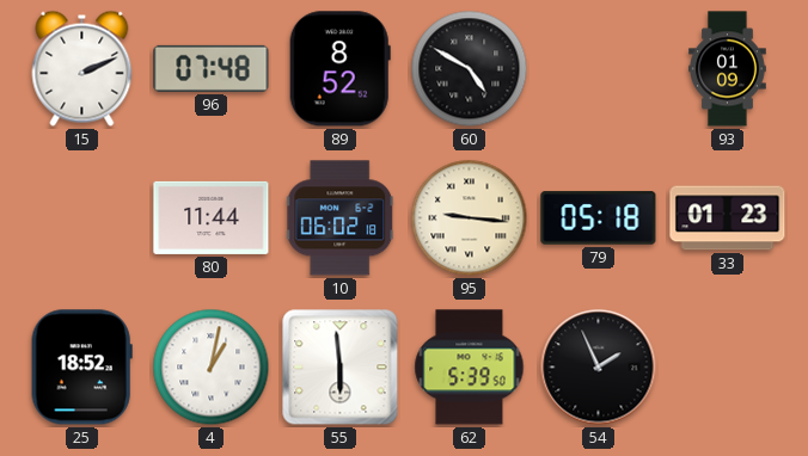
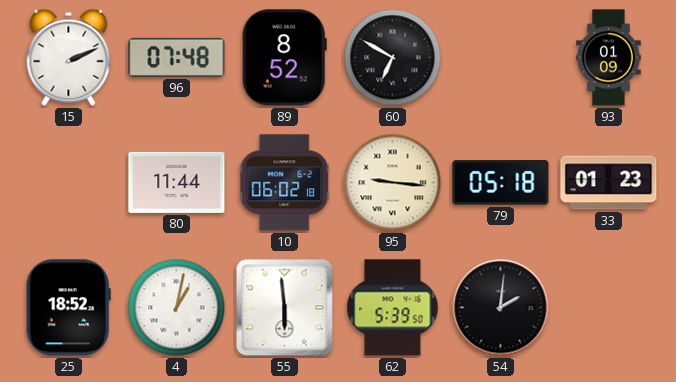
60: 4:50 -> 6:50
54: 1:56 -> 2:01
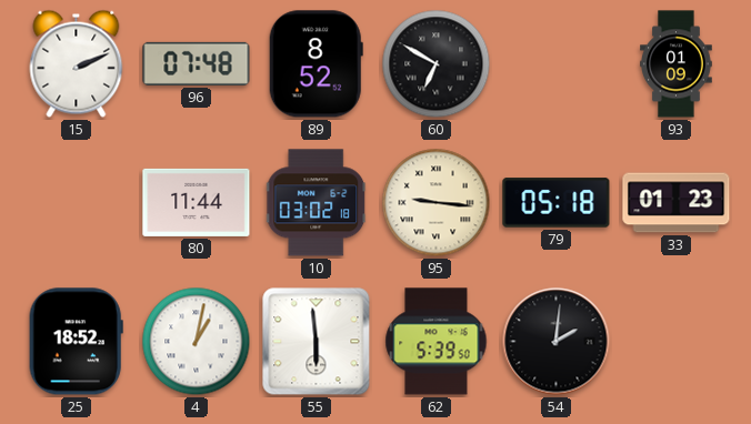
10: 06:02 -> 03:02
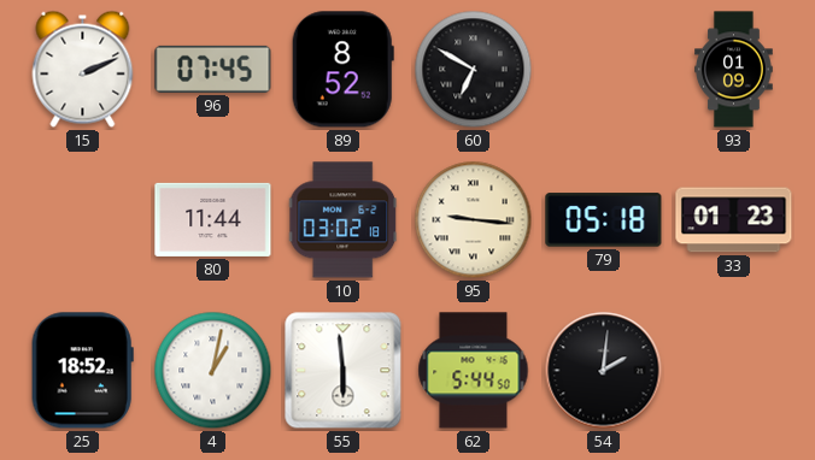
96: 07:48 -> 07:45
62: 5:39 -> 5:44
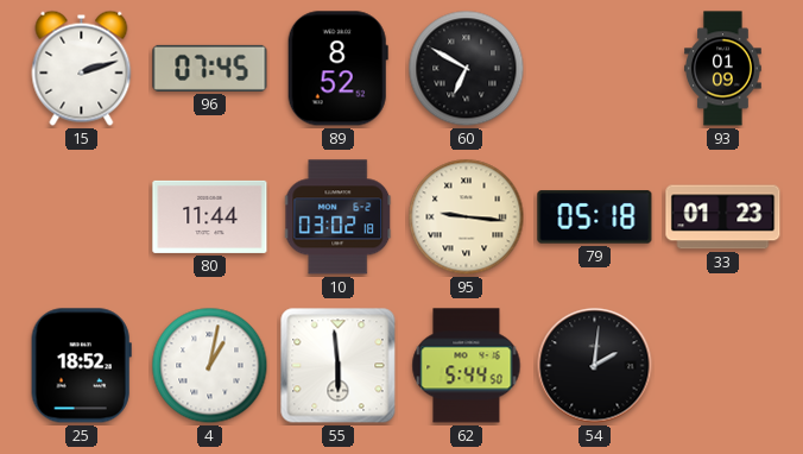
15: 2:11 -> 2:12
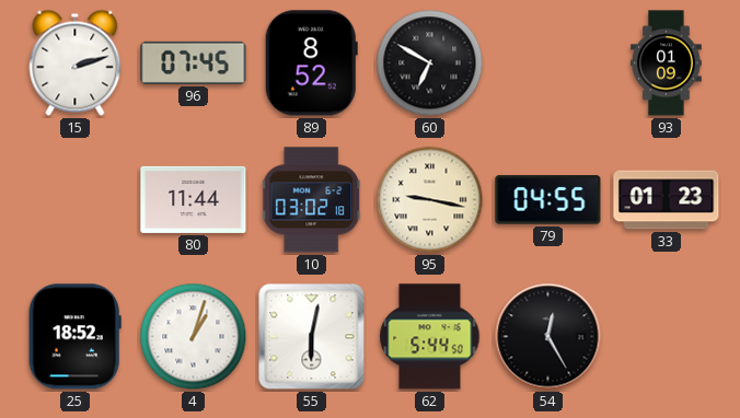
95: 9:16 -> 9:17
79: 05:18 -> 04:55
4: 1:02 -> 1:03
55: 5:59 -> 6:02
54: 2:01 -> 12:25
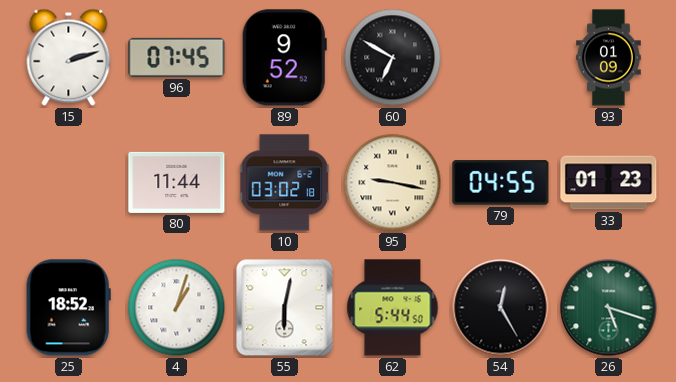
89: 8:52 -> 9:52
26: none -> 5:18
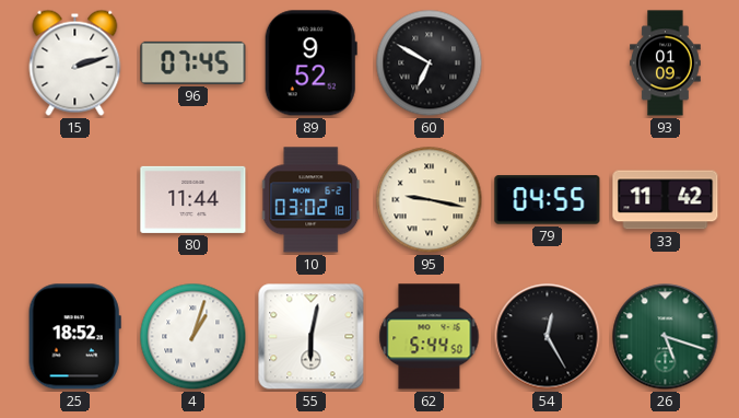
33: 01:23 -> 11:42
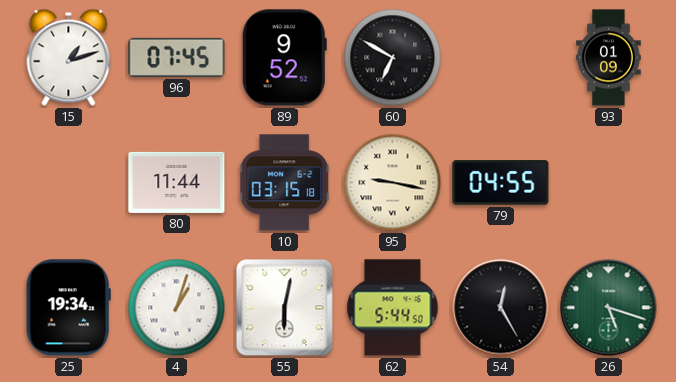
15: 2:12 -> 1:12
10: 03:02 -> 03:15
33: 11:42 -> none
25: 18:52 -> 19:34
